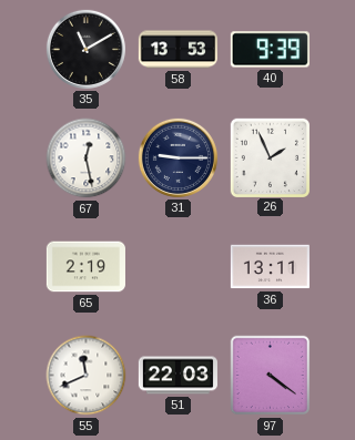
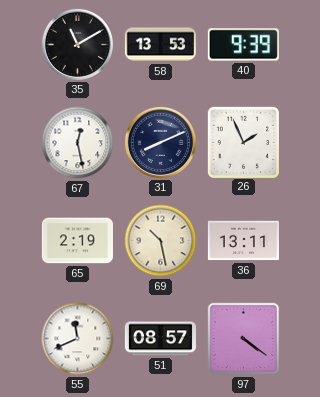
31: 9:15 -> 8:11
69: none -> 10:28
51: 22:03 -> 08:57
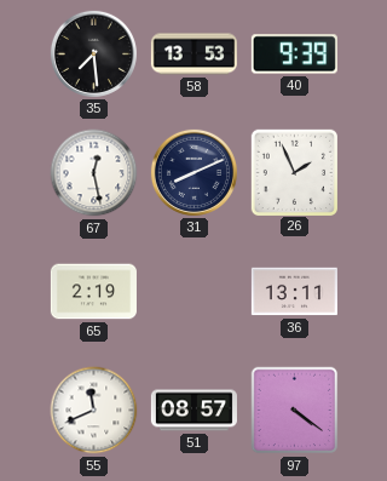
35: 11:10 -> 7:29
69: 10:28 -> none
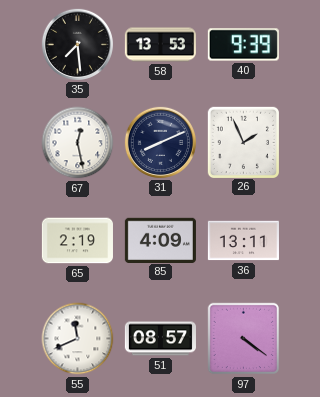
85: none -> 4:09
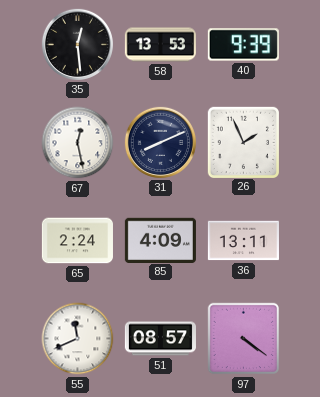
35: 7:29 -> 12:29
65: 2:19 -> 2:24
